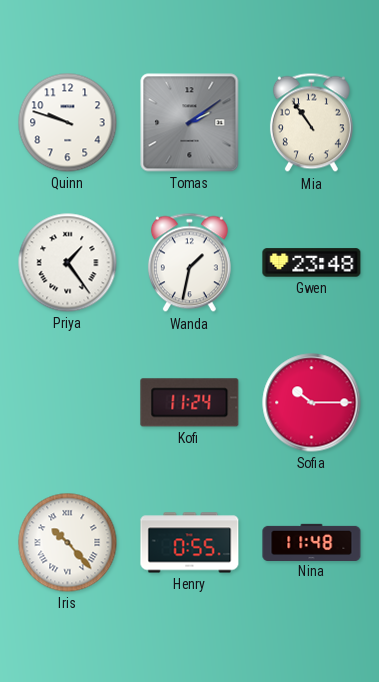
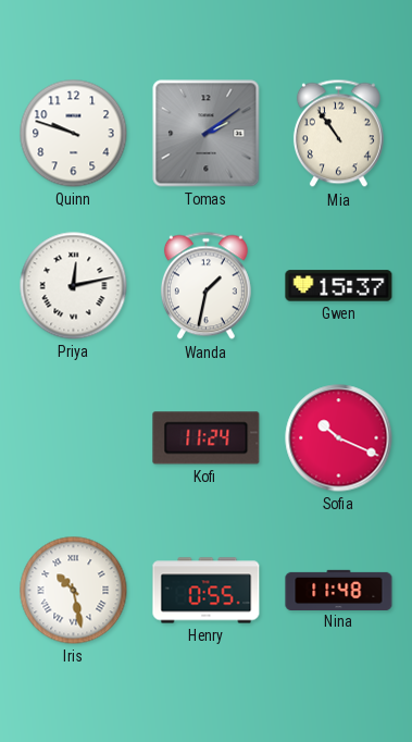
Priya: 1:24 -> 12:13
Gwen: 23:48 -> 15:37
Sofia: 10:15 -> 10:19
Iris: 10:23 -> 10:28
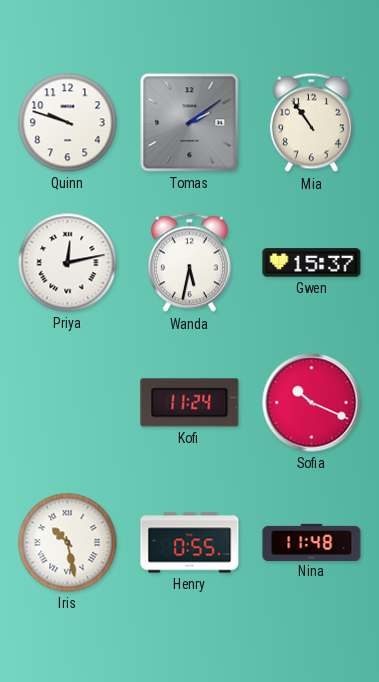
Wanda: 1:32 -> 5:32
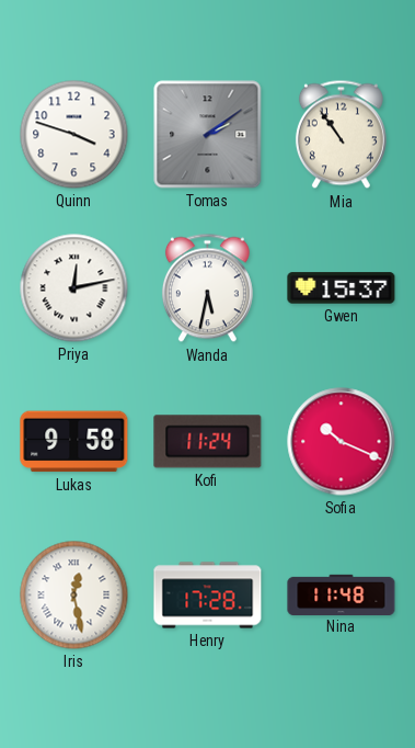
Quinn: 9:48 -> 3:48
Lukas: none -> 9:58
Iris: 10:28 -> 12:28
Henry: 0:55 -> 17:28
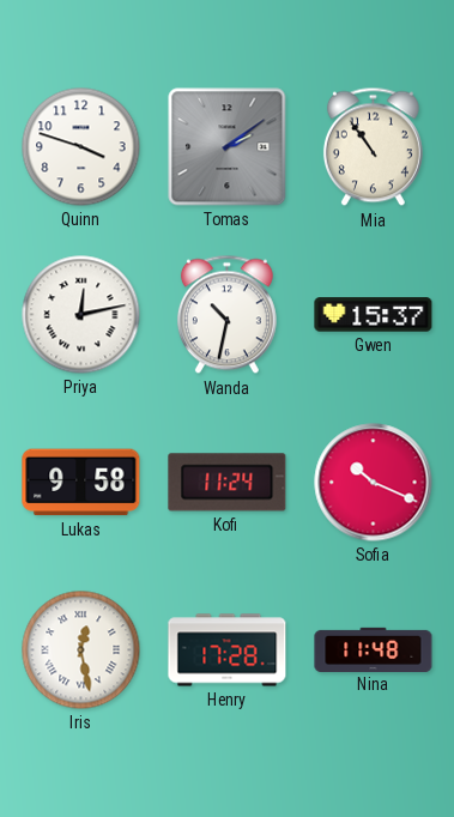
Wanda: 5:32 -> 10:32
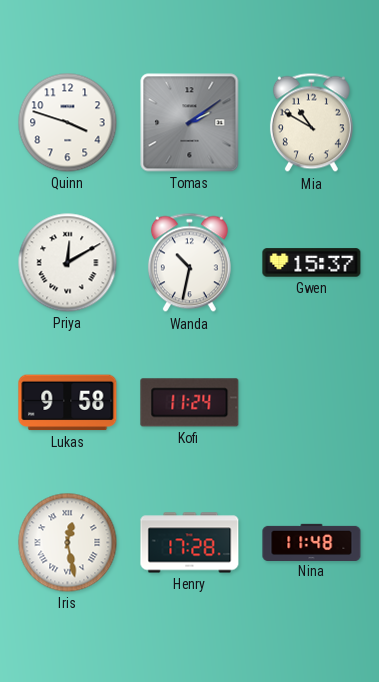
Mia: 10:54 -> 10:50
Priya: 12:13 -> 12:10
Sofia: 10:19 -> none
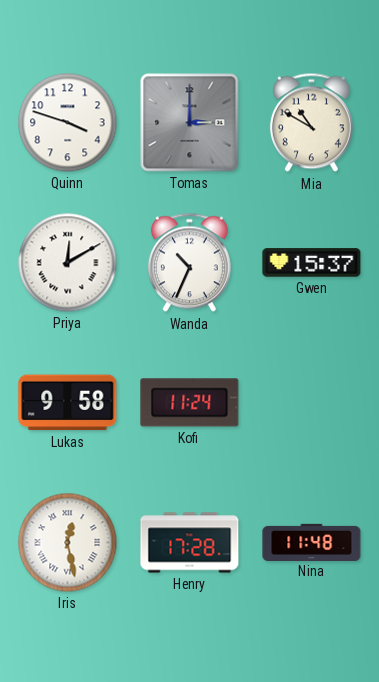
Tomas: 2:09 -> 3:00
Wanda: 10:32 -> 10:34
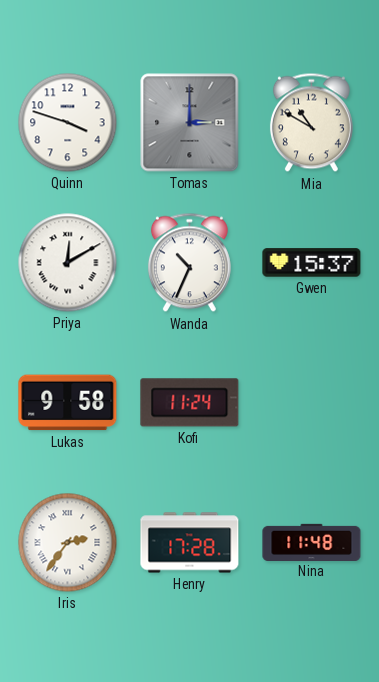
Iris: 12:28 -> 2:36
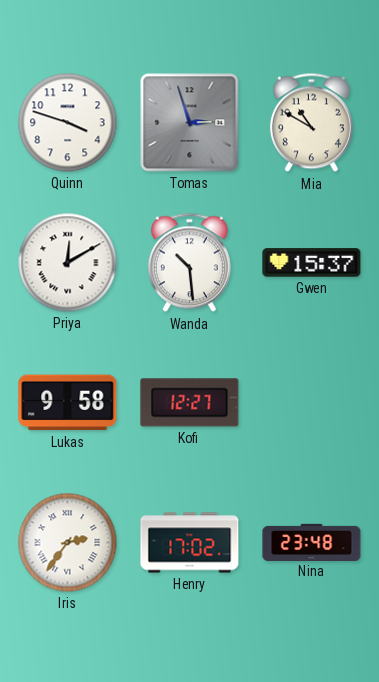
Tomas: 3:00 -> 2:57
Wanda: 10:34 -> 10:29
Kofi: 11:24 -> 12:27
Henry: 17:28 -> 17:02
Nina: 11:48 -> 23:48
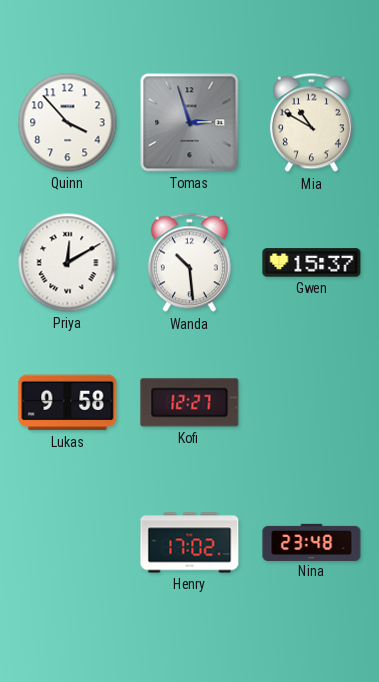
Quinn: 3:48 -> 3:53
Iris: 2:36 -> none
